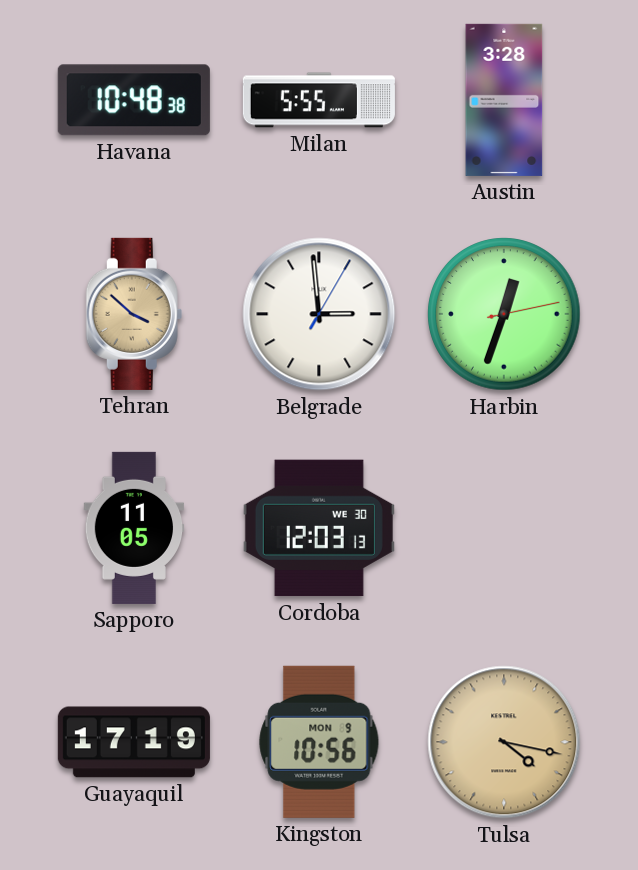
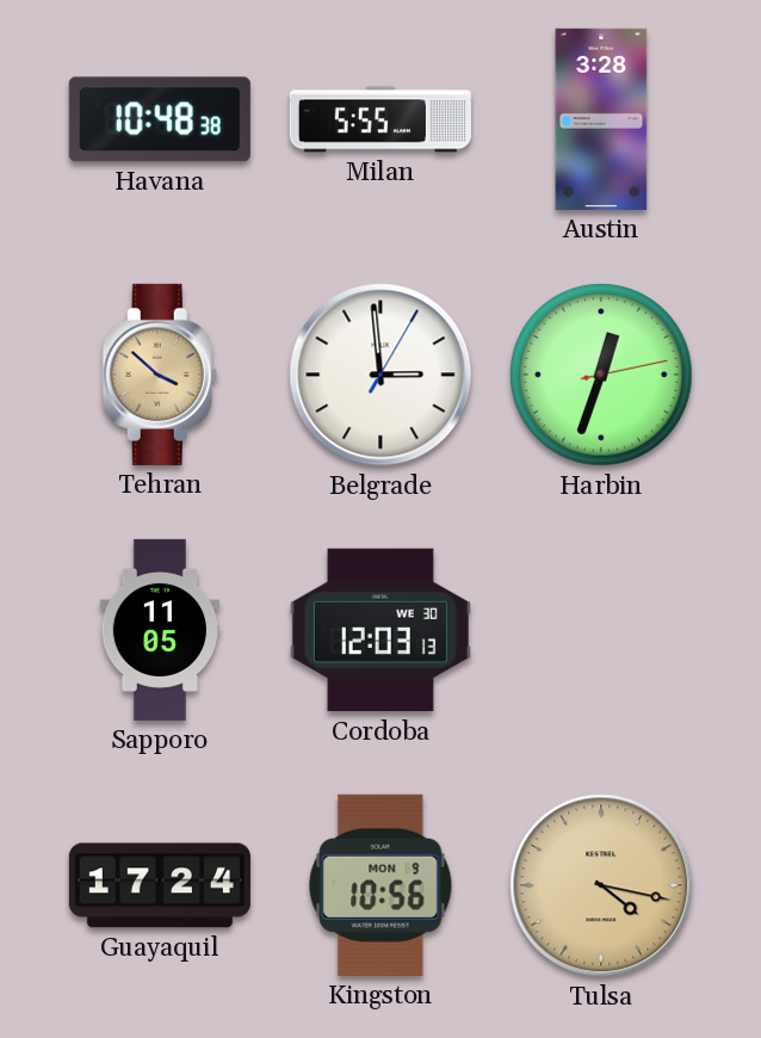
Guayaquil: 17:19 -> 17:24
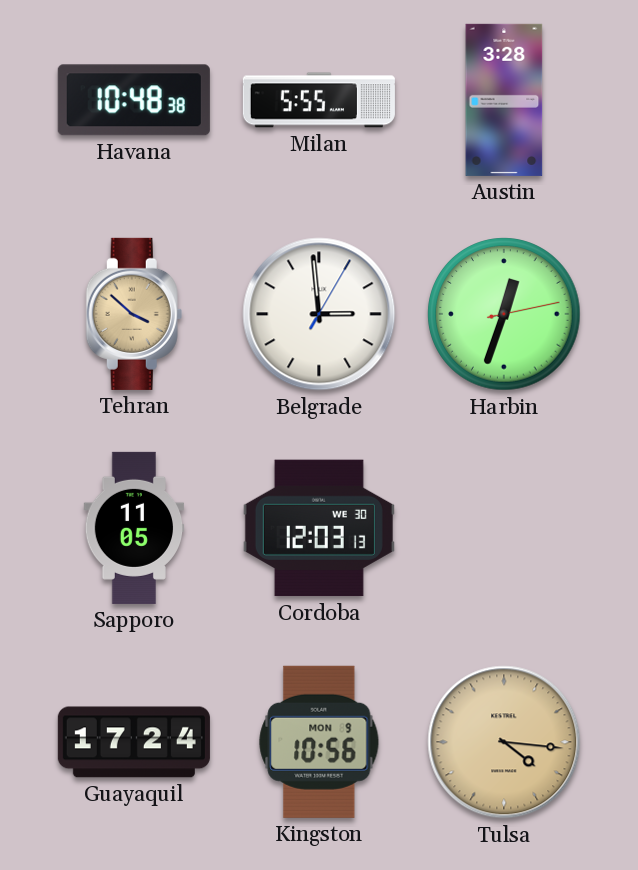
Tulsa: 4:17 -> 4:16
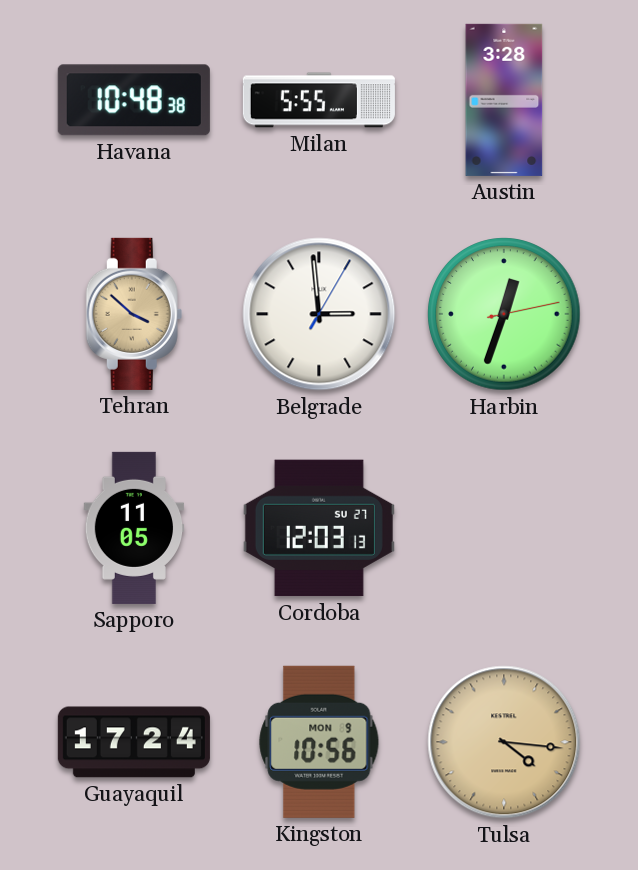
Cordoba date: WE 30 -> SU 27
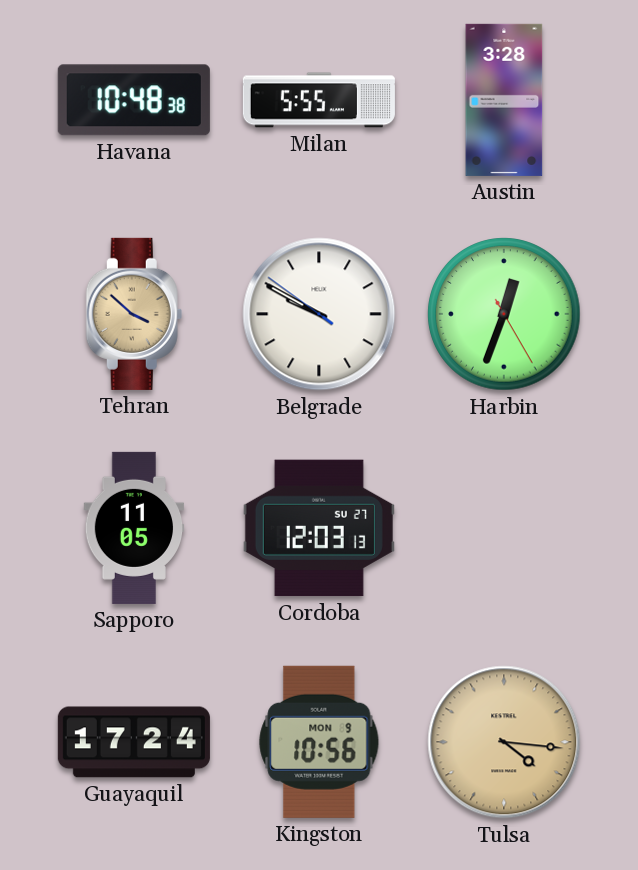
Belgrade: 2:59 -> 9:49
Harbin: 12:33:13 -> 12:33:25
